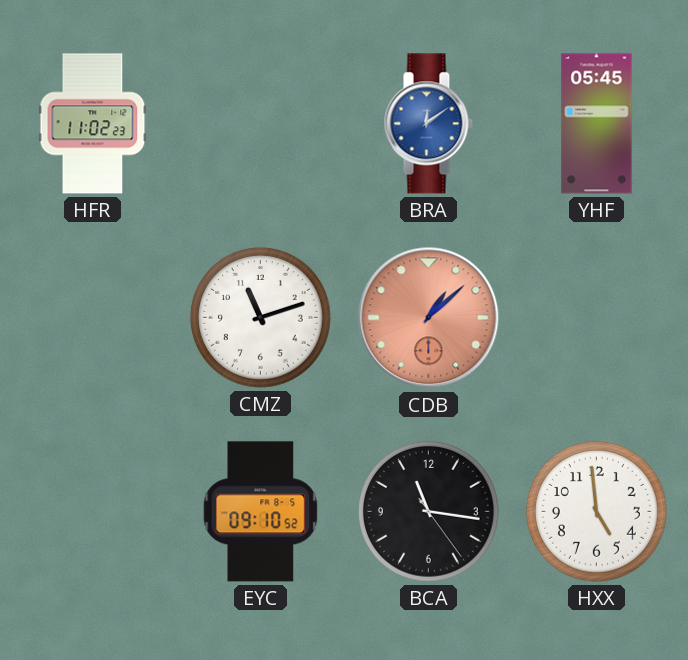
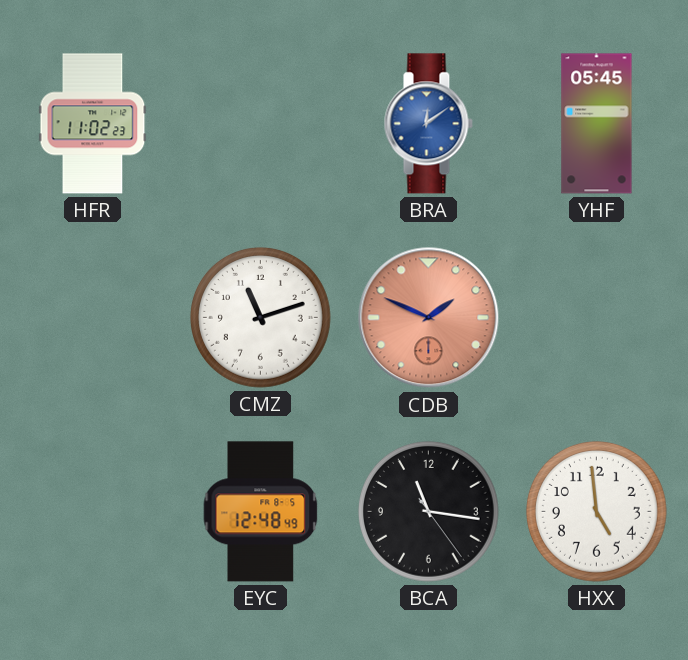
CDB: 1:08 -> 1:49
EYC: 09:10 -> 12:48
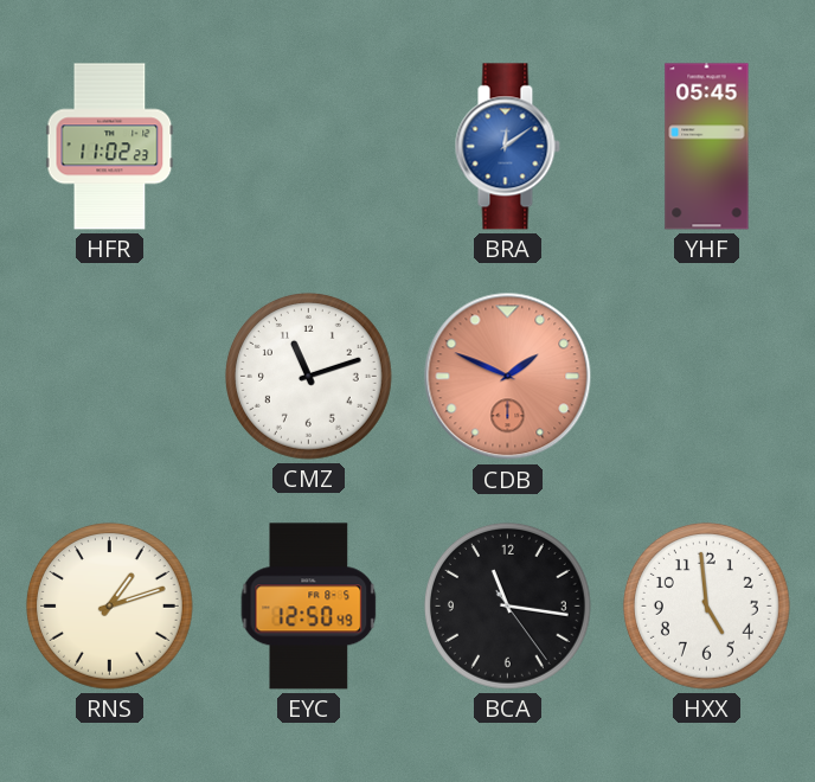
RNS: none -> 1:12
EYC: 12:48 -> 12:50
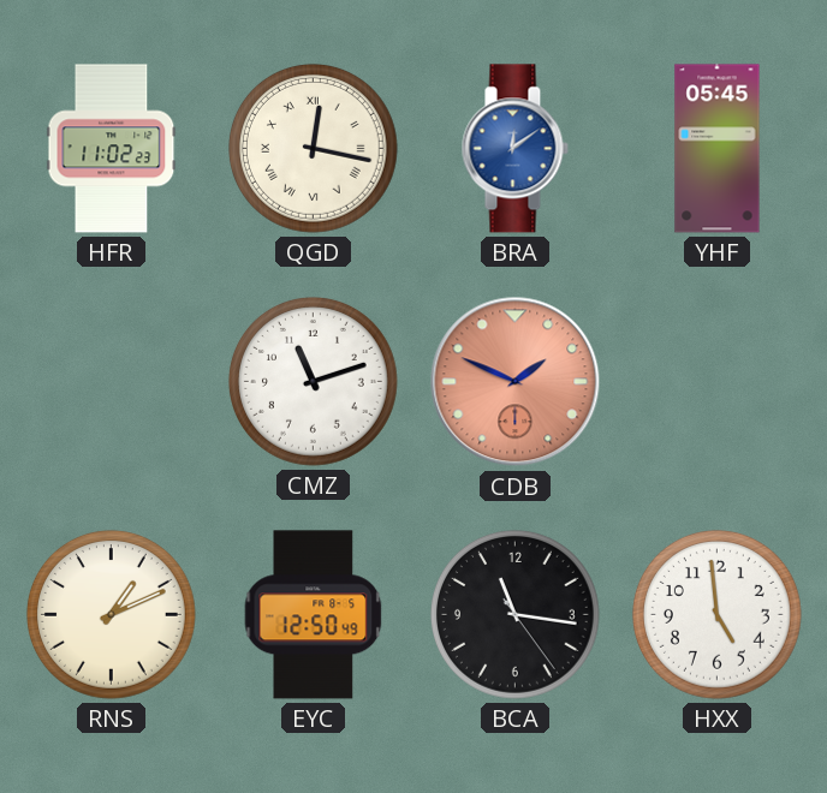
QGD: none -> 12:17
RNS: 1:12 -> 1:11
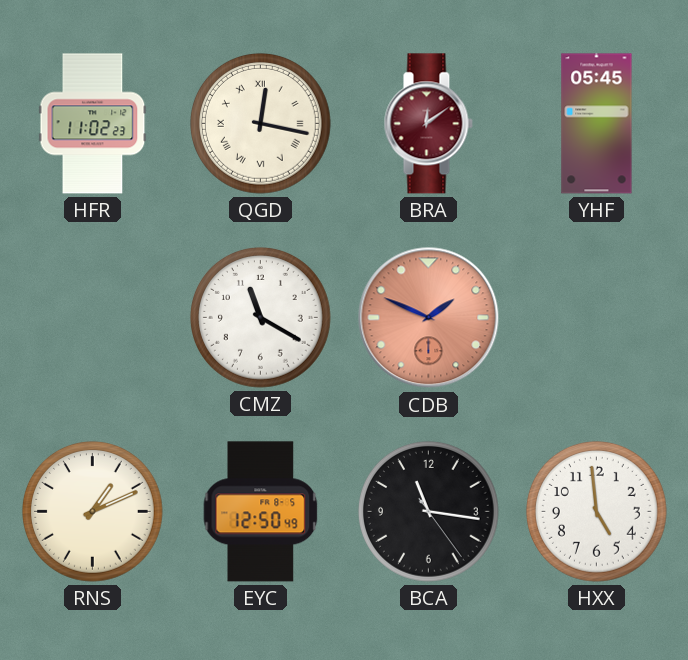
BRA dial: blue -> burgundy
CMZ: 11:12 -> 11:20
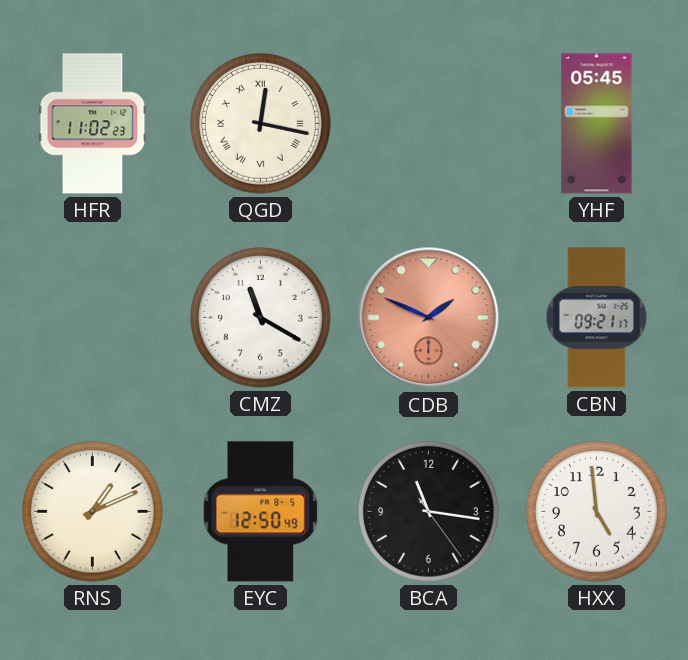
BRA: 12:09 -> none
CBN: none -> 09:21
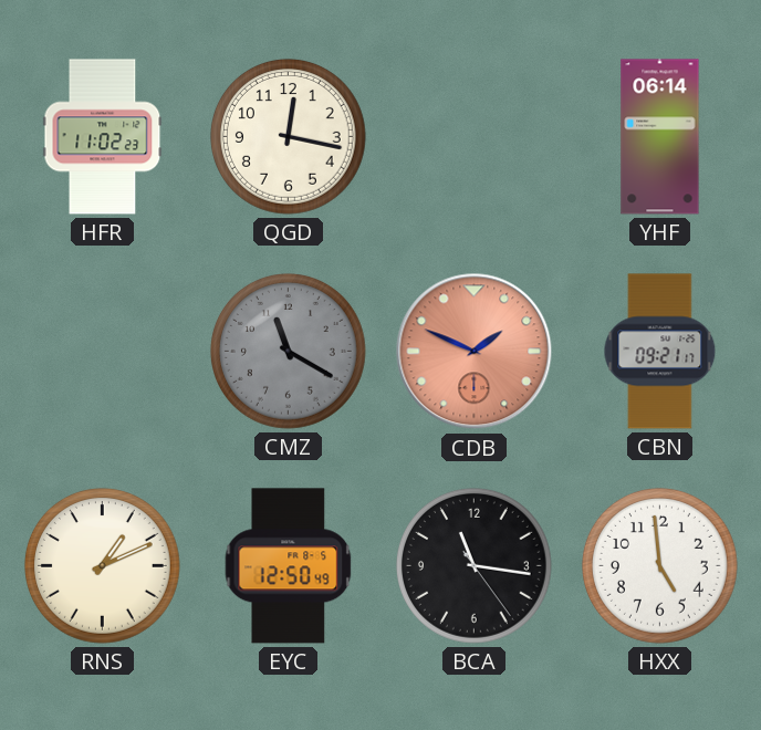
QGD numerals: Roman -> Arabic
YHF: 05:45 -> 06:14
CMZ dial: white -> grey
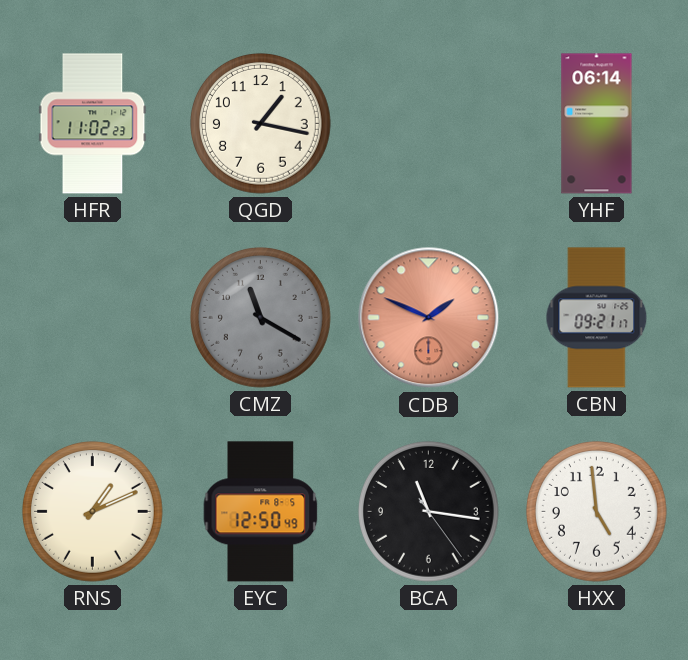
QGD: 12:17 -> 1:17
